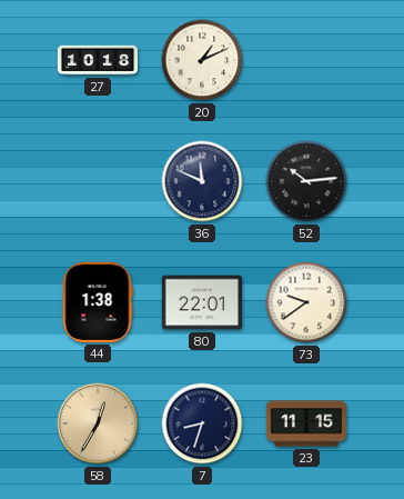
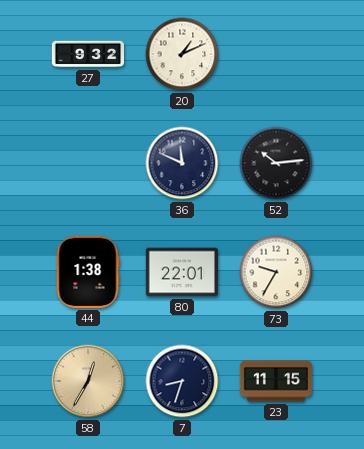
27: 10:18 -> 9:32
73: 9:39 -> 9:35
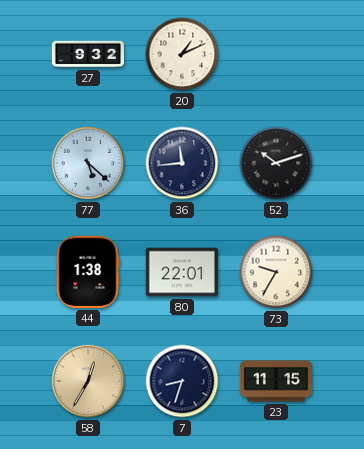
77: none -> 5:22
36: 11:49 -> 11:44
52: 10:14 -> 10:12
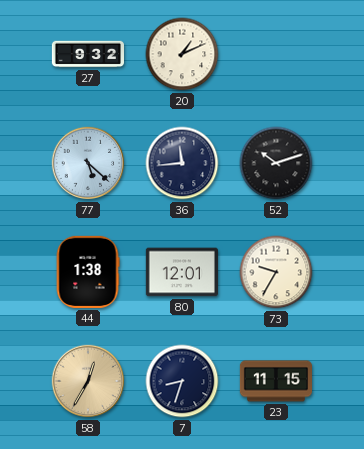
80: 22:01 -> 12:01
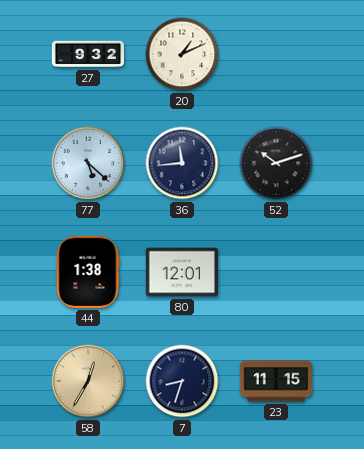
73: 9:35 -> none
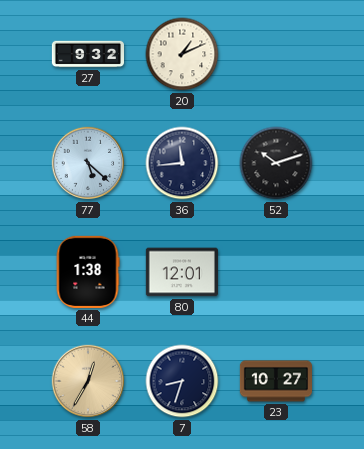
23: 11:15 -> 10:27
